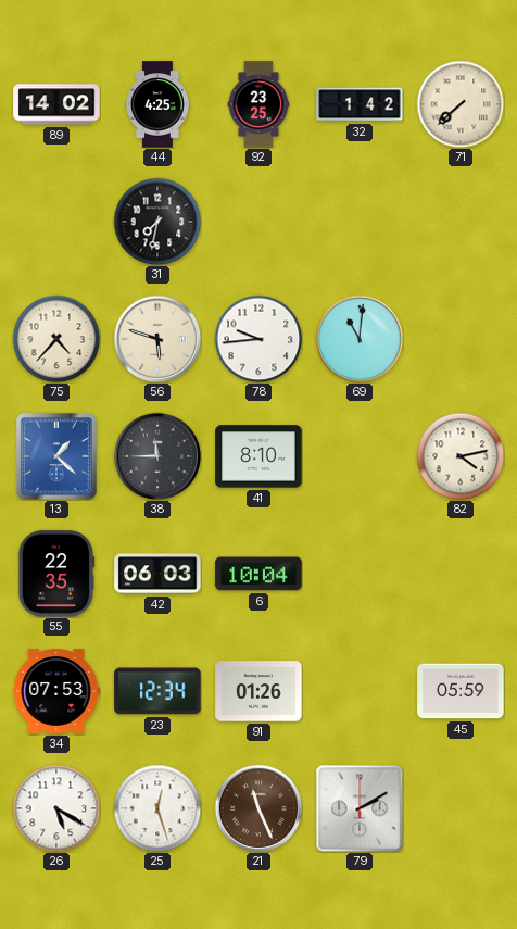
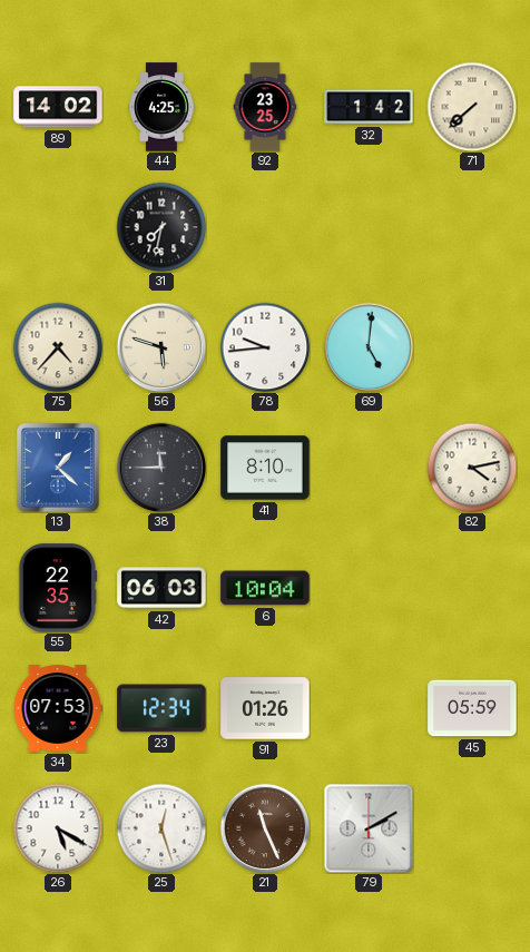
69: 11:01 -> 5:01
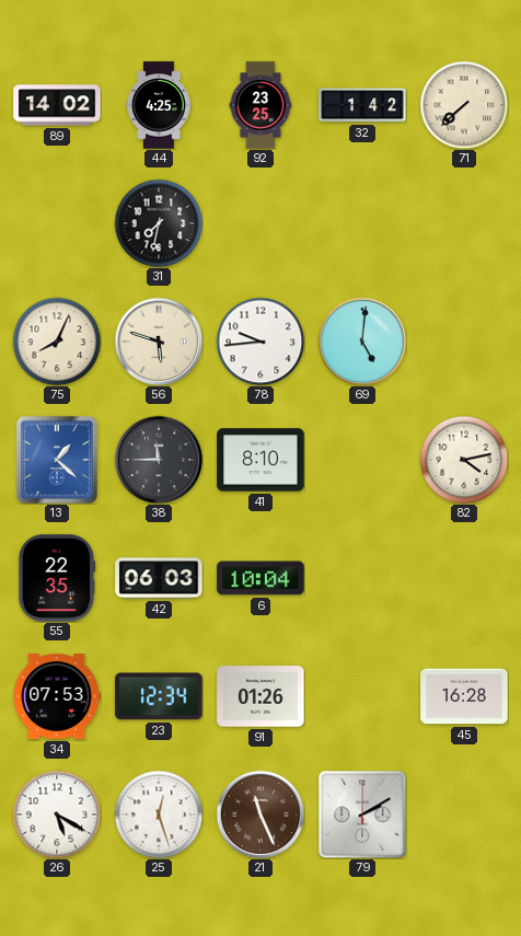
75: 4:37 -> 8:04
45: 05:59 -> 16:28
